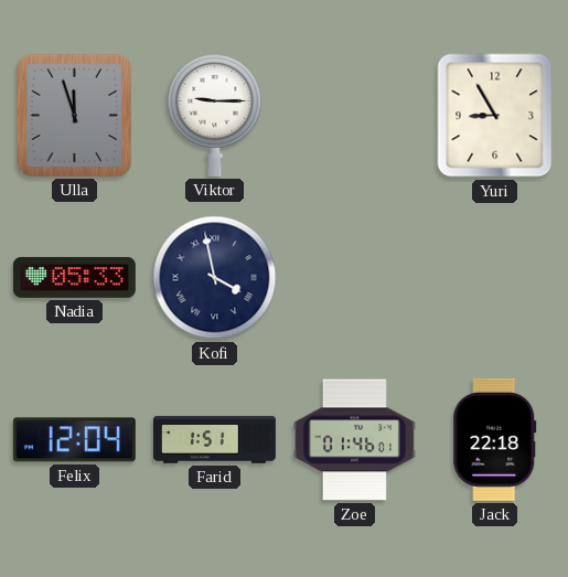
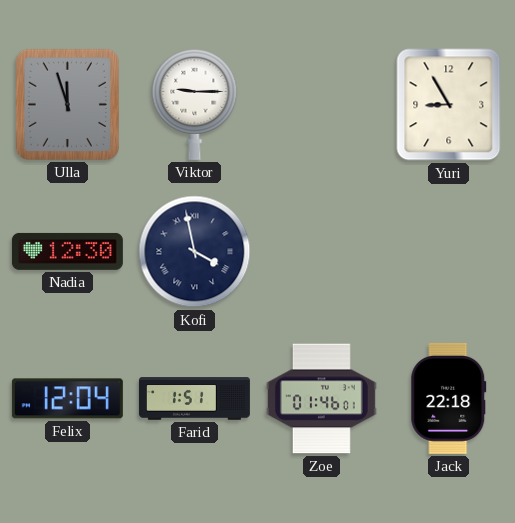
Nadia: 05:33 -> 12:30
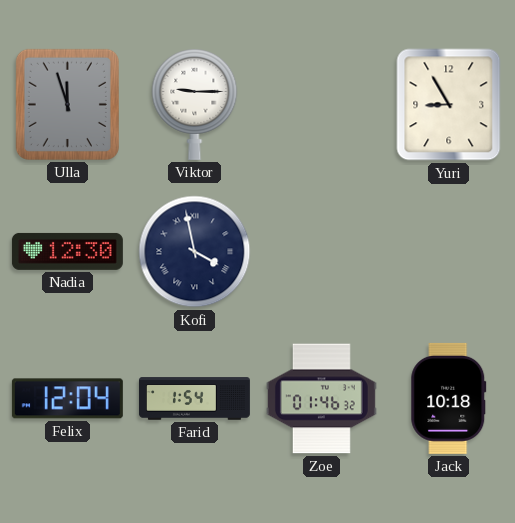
Farid: 1:51 -> 1:54
Zoe: 01:46:01 -> 01:46:32
Jack: 22:18 -> 10:18
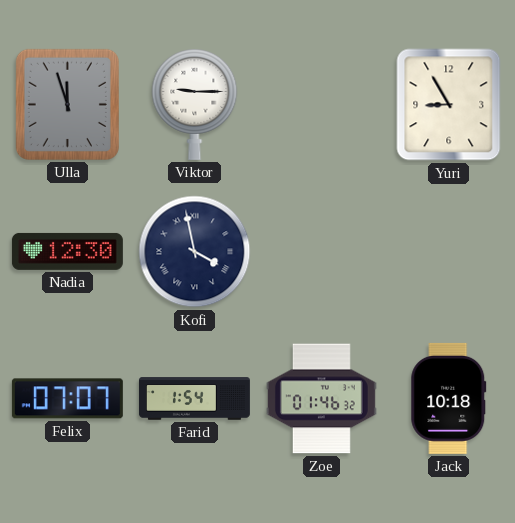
Felix: 12:04 -> 07:07
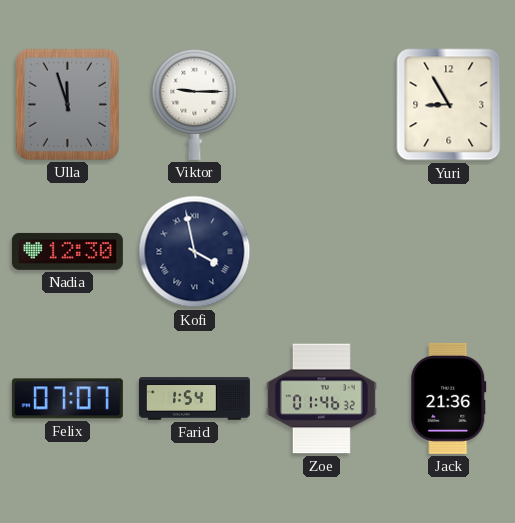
Jack: 10:18 -> 21:36
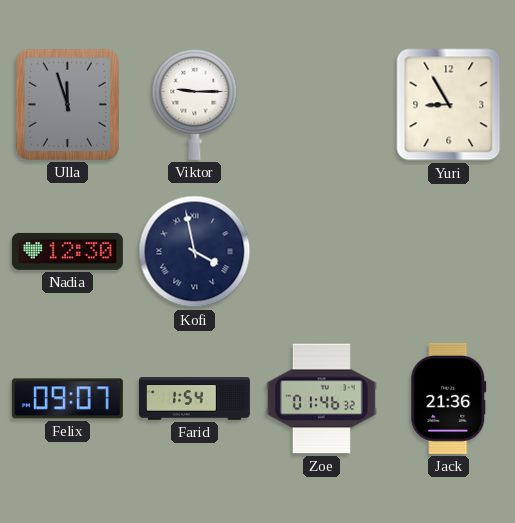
Felix: 07:07 -> 09:07
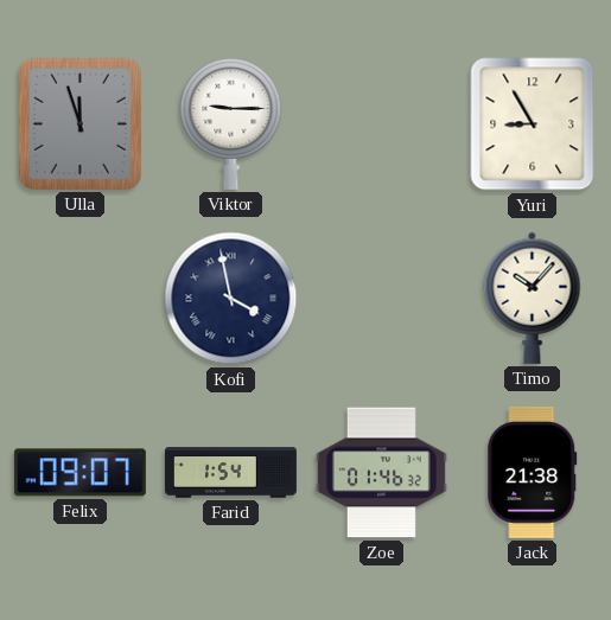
Nadia: 12:30 -> none
Timo: none -> 10:07
Jack: 21:36 -> 21:38
